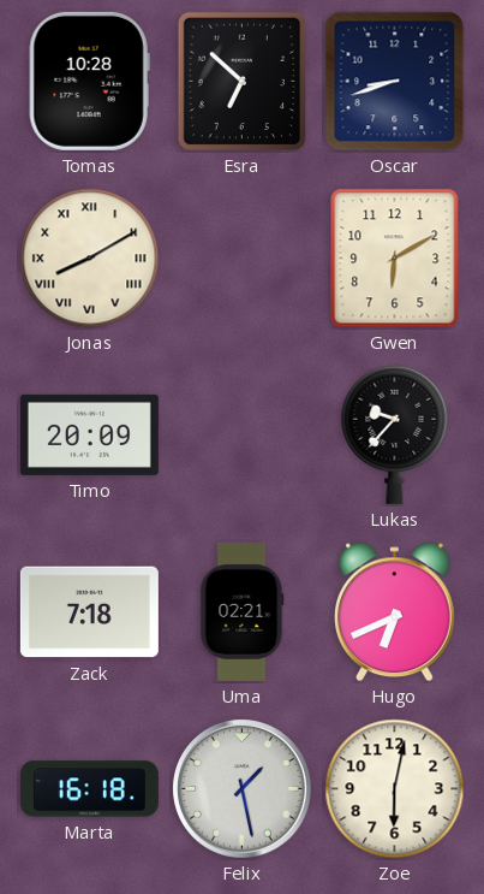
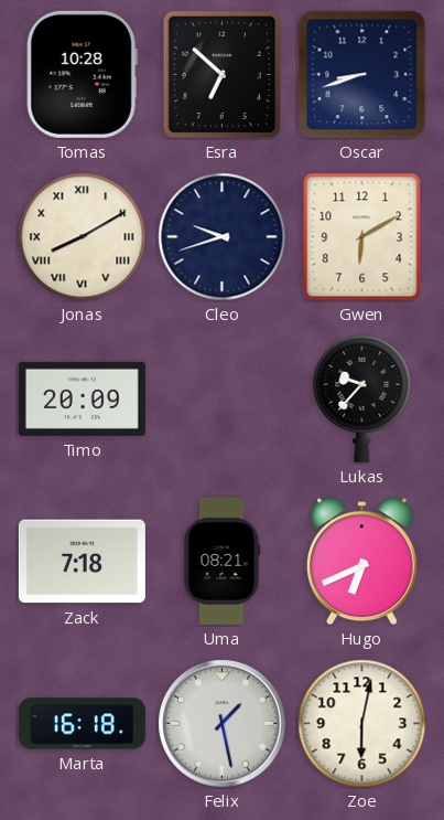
Cleo: none -> 9:42
Uma: 02:21 -> 08:21
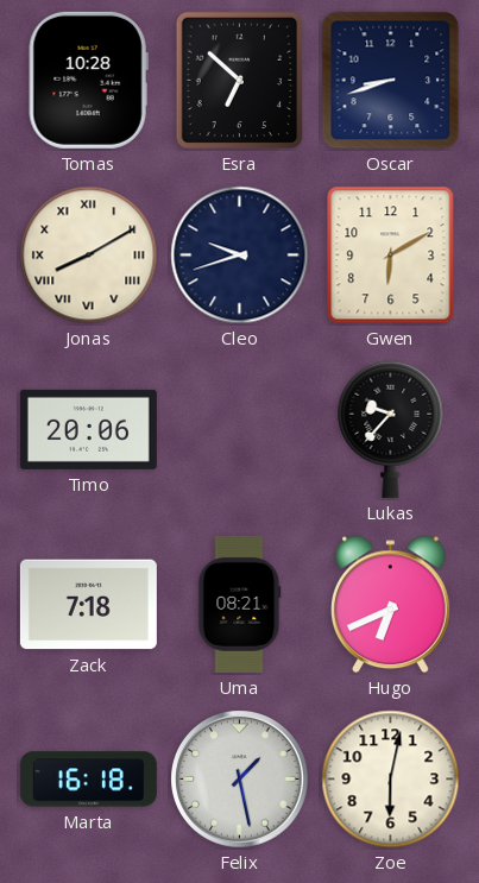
Timo: 20:09 -> 20:06
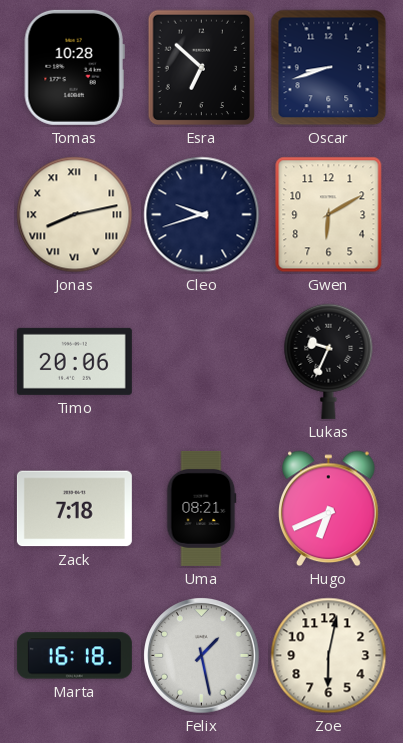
Jonas: 8:10 -> 8:13
Lukas: 9:37 -> 9:34
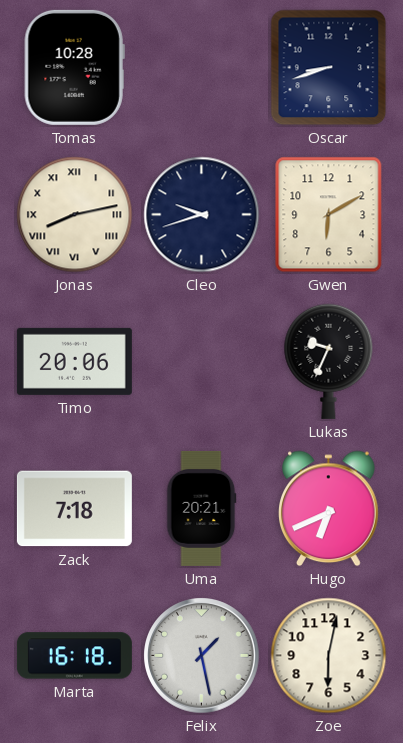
Esra: 6:52 -> none
Uma: 08:21 -> 20:21
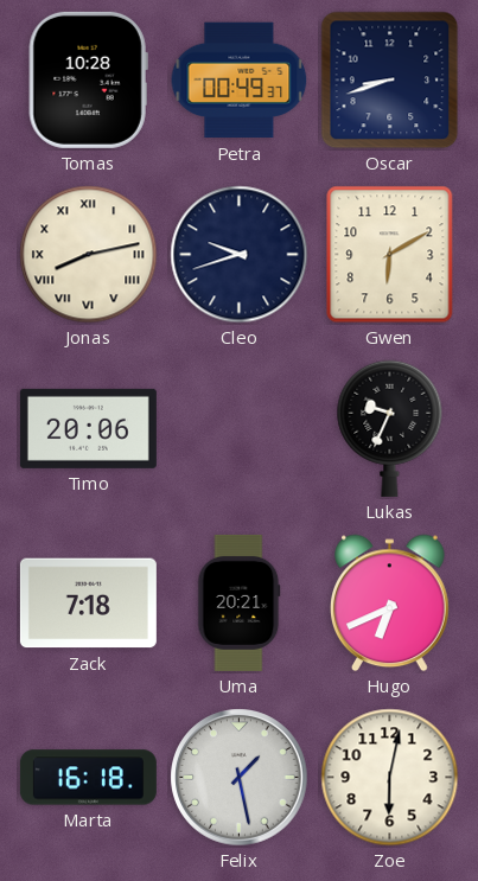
Petra: none -> 00:49
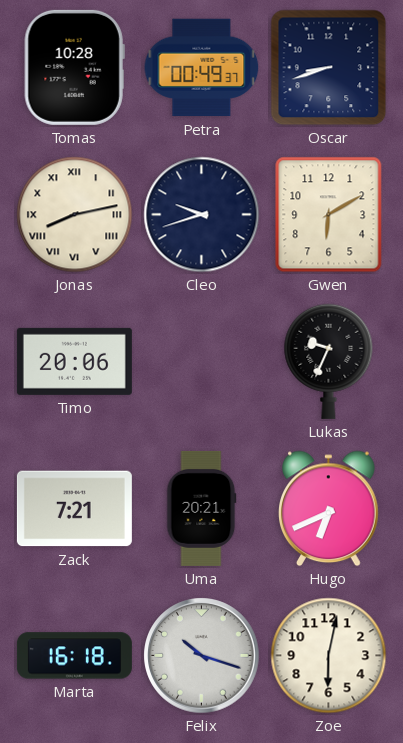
Zack: 7:18 -> 7:21
Felix: 1:28 -> 10:18
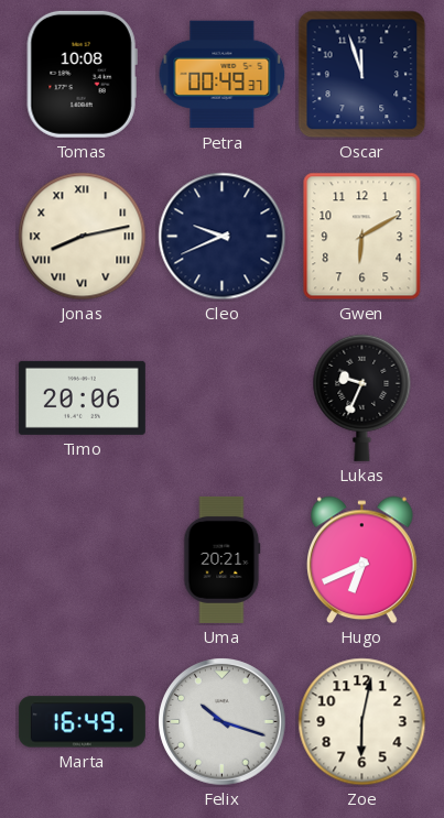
Tomas: 10:28 -> 10:08
Oscar: 8:42 -> 11:57
Cleo: 9:42 -> 9:41
Zack: 7:21 -> none
Marta: 16:18 -> 16:49
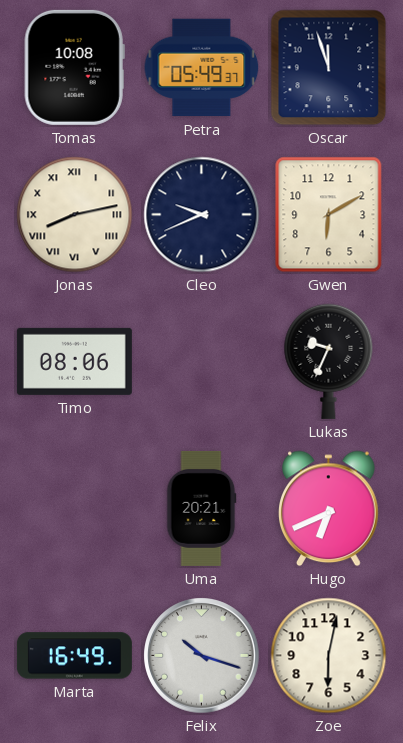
Petra: 00:49 -> 05:49
Timo: 20:06 -> 08:06
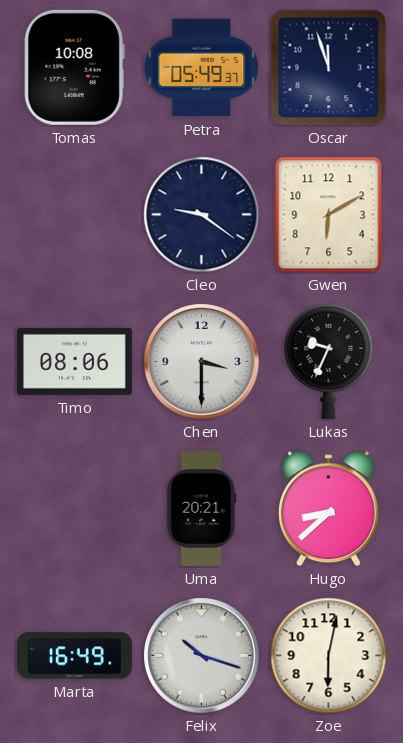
Jonas: 8:13 -> none
Cleo: 9:41 -> 9:21
Chen: none -> 3:30
Hugo: 6:41 -> 8:38
